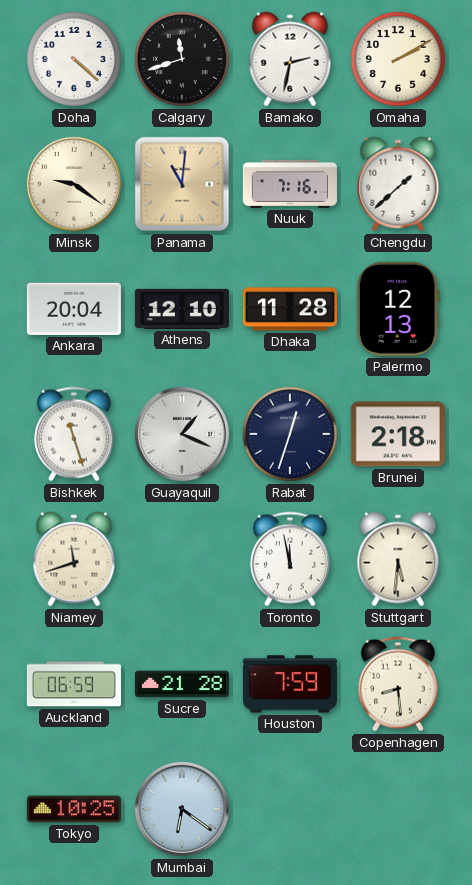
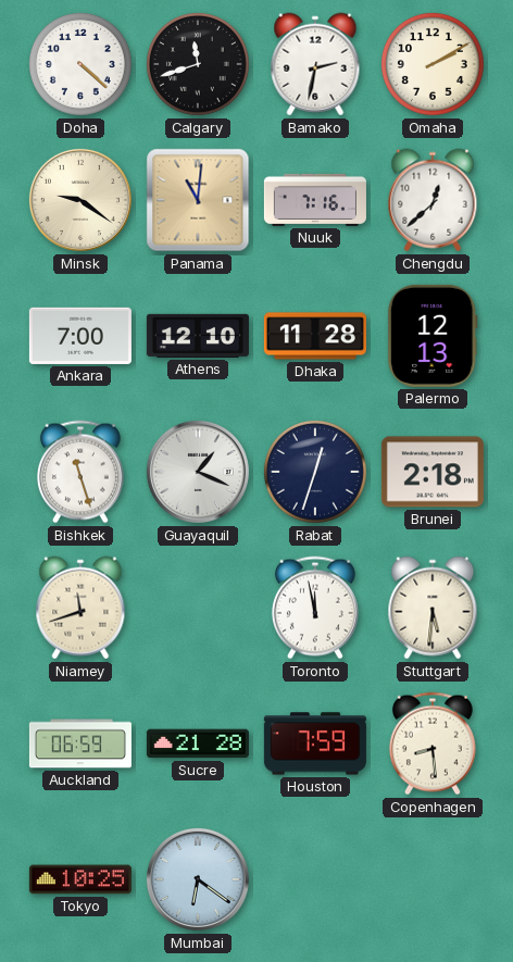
Chengdu: 1:38 -> 12:38
Ankara: 20:04 -> 7:00
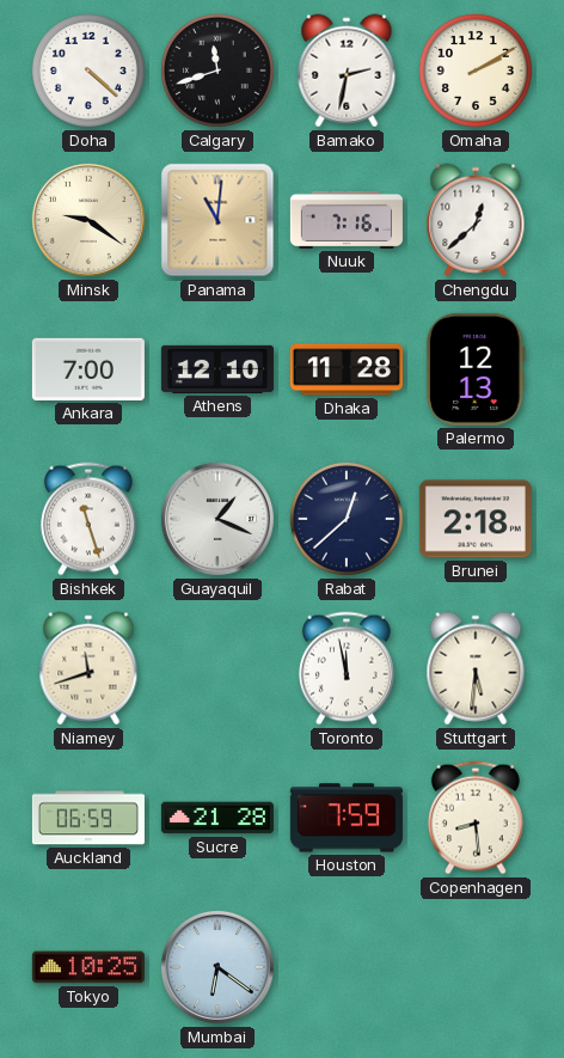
Rabat: 12:33 -> 12:38
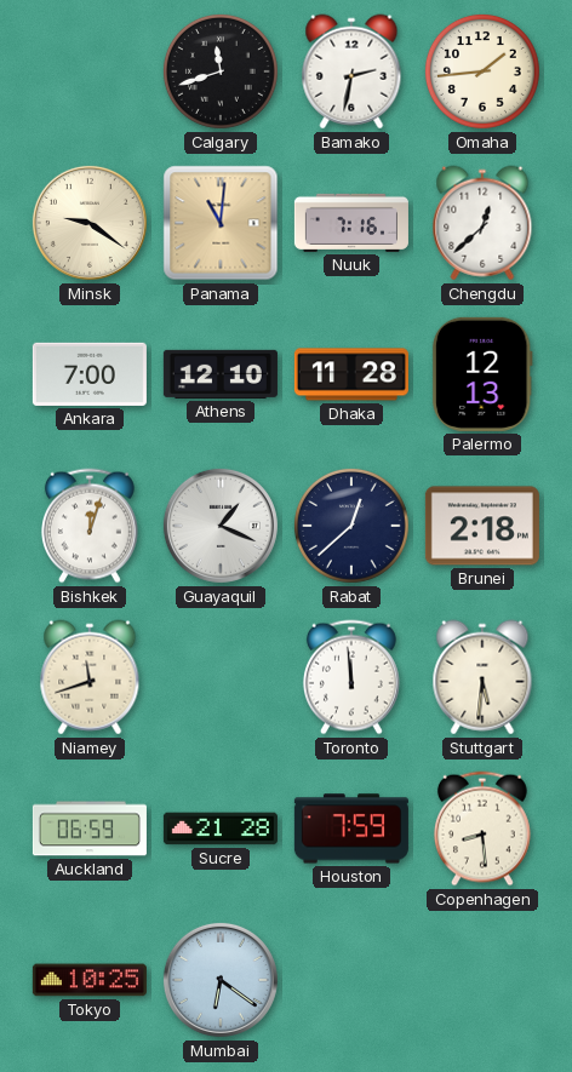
Doha: 4:22 -> none
Omaha: 2:10 -> 1:44
Bishkek: 11:27 -> 12:03
Toronto: 11:58 -> 11:59
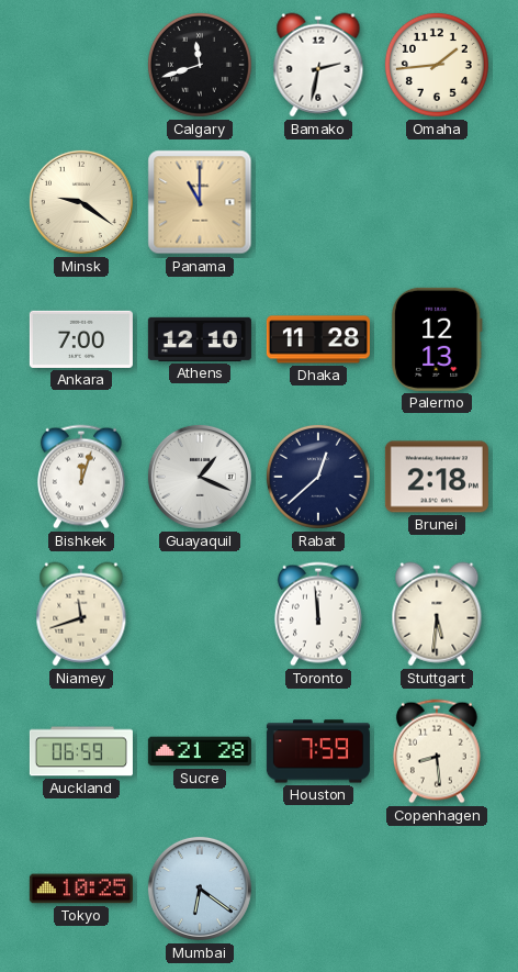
Panama: 11:01 -> 11:00
Nuuk: 7:16 -> none
Chengdu: 12:38 -> none
